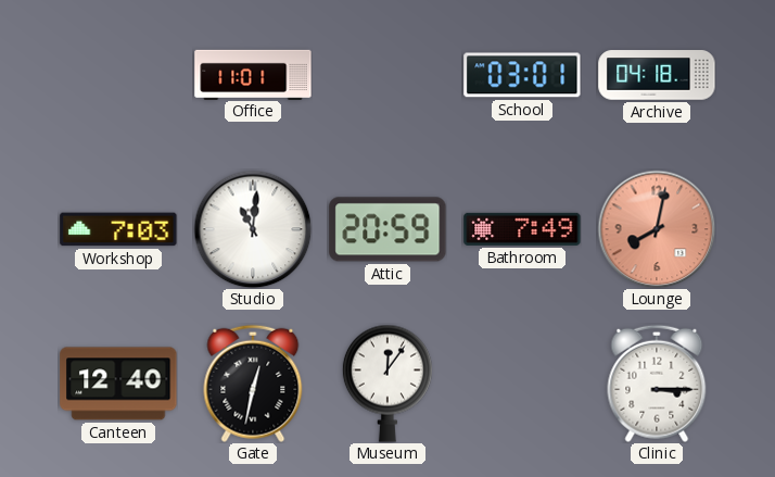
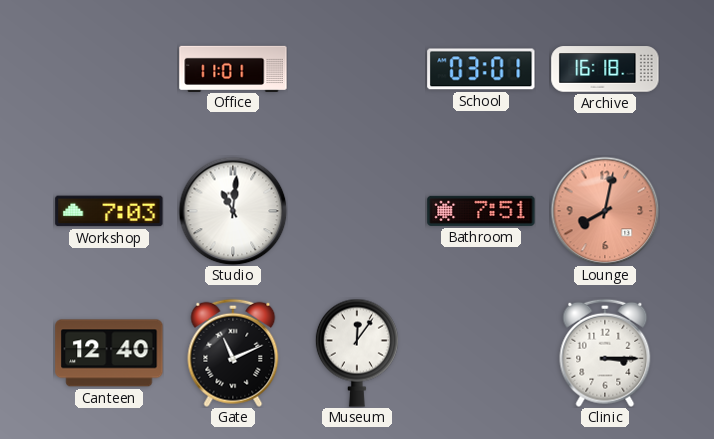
Archive: 04:18 -> 16:18
Attic: 20:59 -> none
Bathroom: 7:49 -> 7:51
Gate: 12:32 -> 11:11
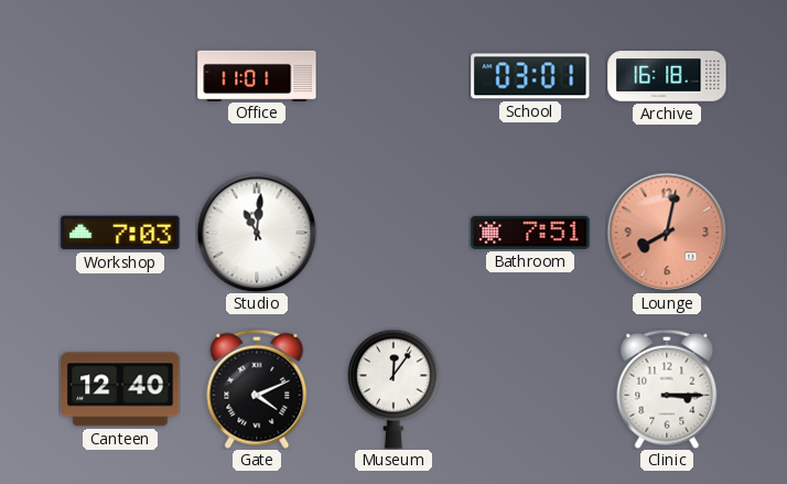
Gate: 11:11 -> 4:11
